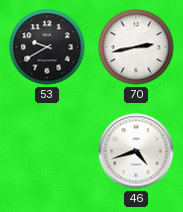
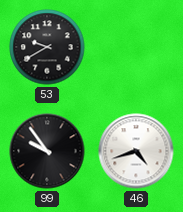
70: 2:43 -> none
99: none -> 9:54
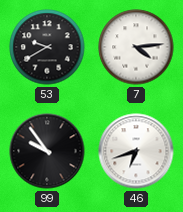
7: none -> 4:14
46: 4:42 -> 6:42
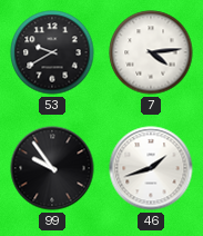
46: 6:42 -> 1:42
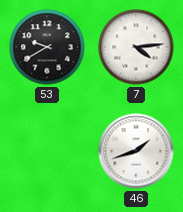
99: 9:54 -> none
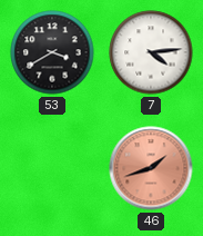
53: 9:40 -> 3:40
46 dial: white -> salmon
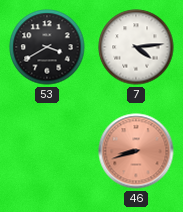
46: 1:42 -> 8:42
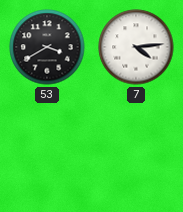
46: 8:42 -> none
